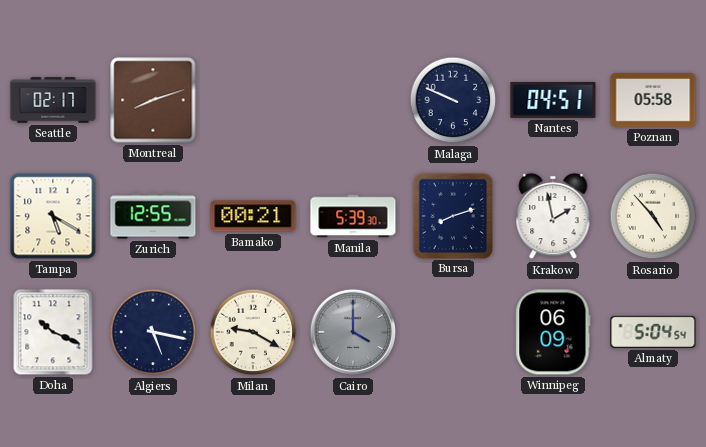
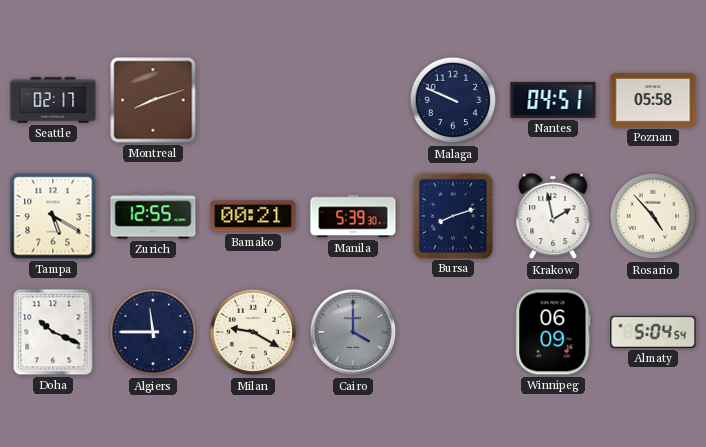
Algiers: 5:17 -> 11:45
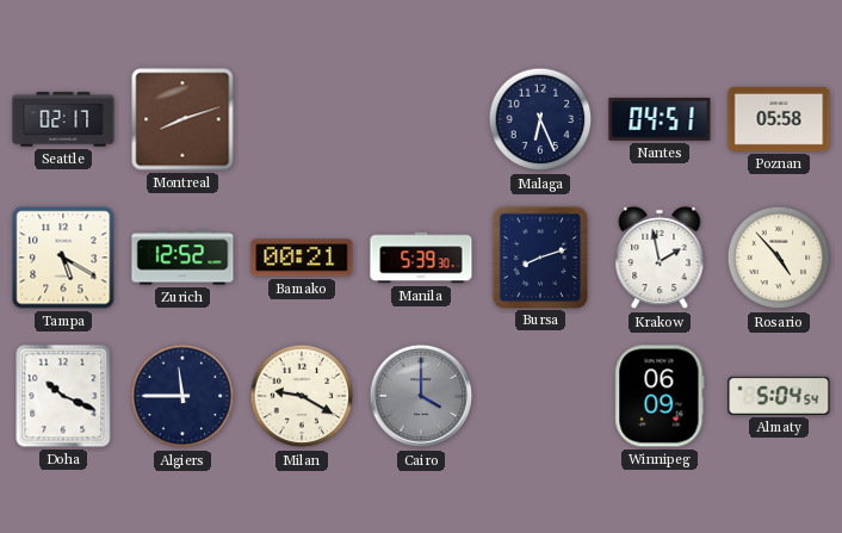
Malaga: 9:49 -> 6:26
Zurich: 12:55 -> 12:52
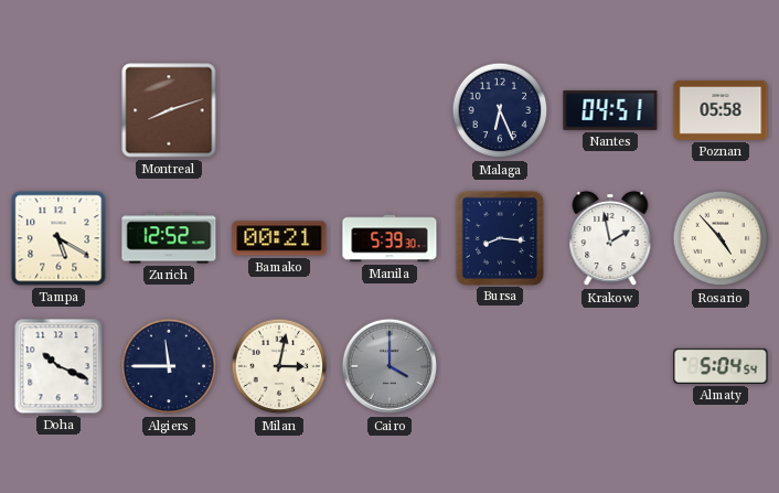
Seattle: 02:17 -> none
Bursa: 8:12 -> 8:16
Milan: 9:20 -> 3:02
Winnipeg: 06:09 -> none
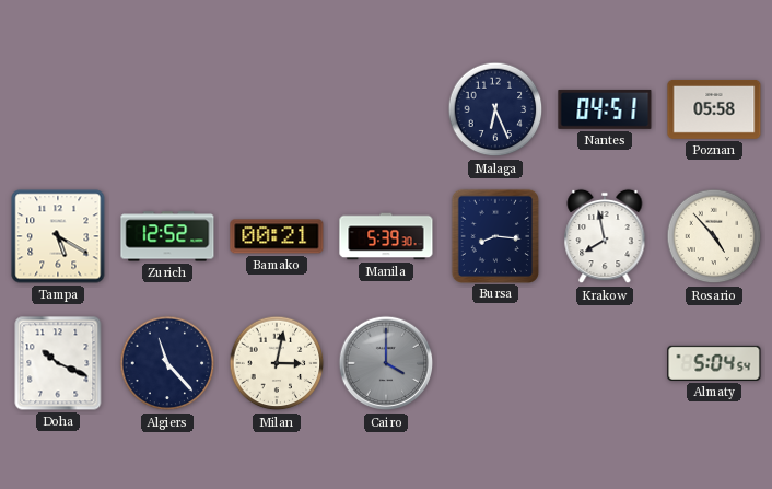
Montreal: 8:12 -> none
Krakow: 1:58 -> 7:58
Algiers: 11:45 -> 11:23
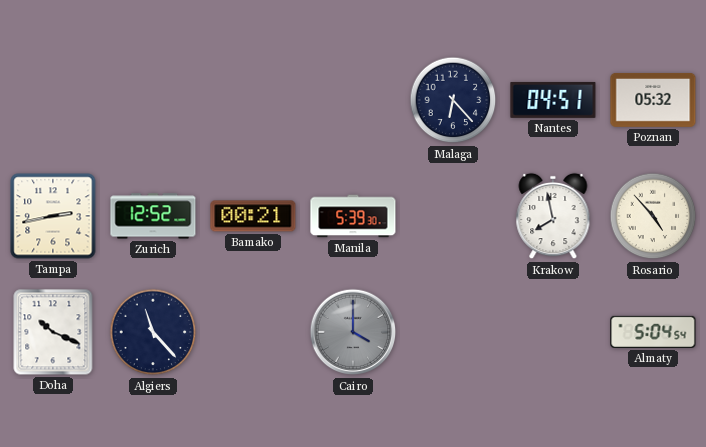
Malaga: 6:26 -> 6:23
Poznan: 05:58 -> 05:32
Tampa: 5:20 -> 2:43
Bursa: 8:16 -> none
Milan: 3:02 -> none
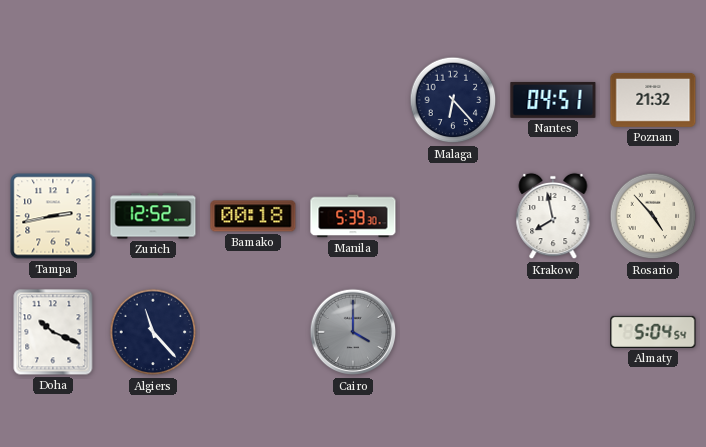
Poznan: 05:32 -> 21:32
Bamako: 00:21 -> 00:18
